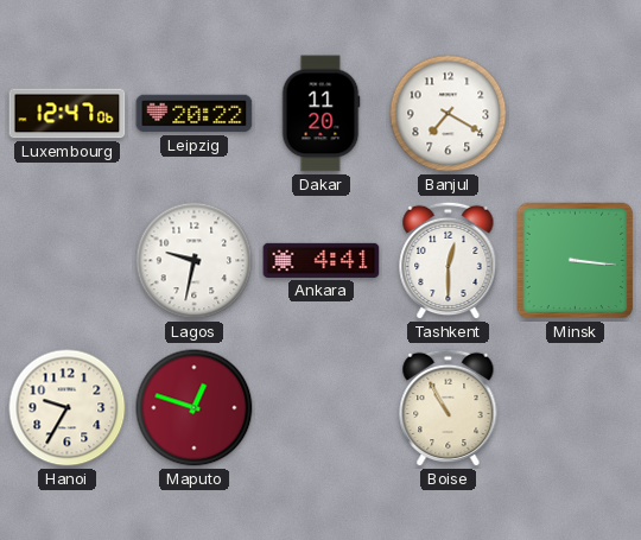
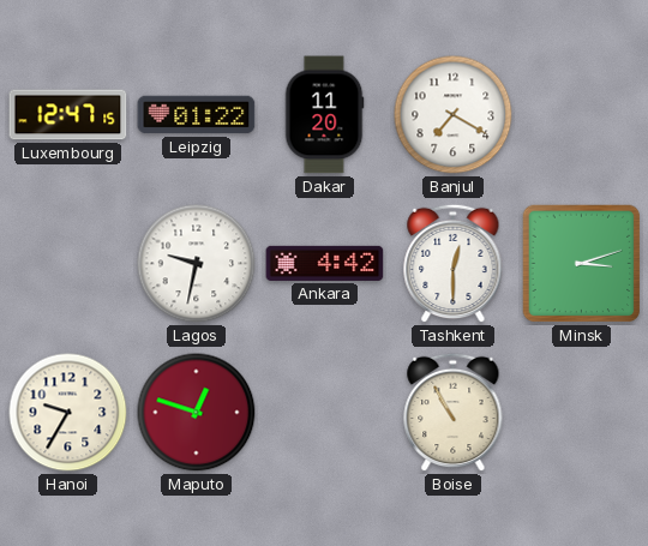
Luxembourg: 12:47:06 -> 12:47:15
Leipzig: 20:22 -> 01:22
Ankara: 4:41 -> 4:42
Minsk: 3:16 -> 3:12
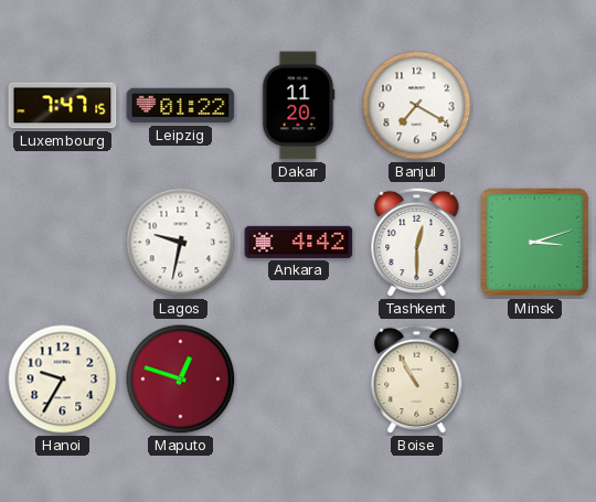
Luxembourg: 12:47 -> 7:47
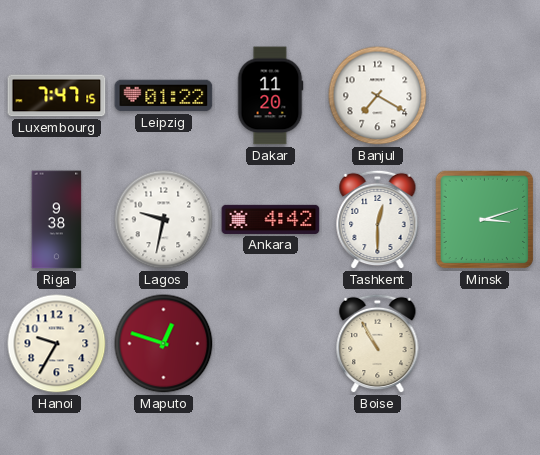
Riga: none -> 9:38
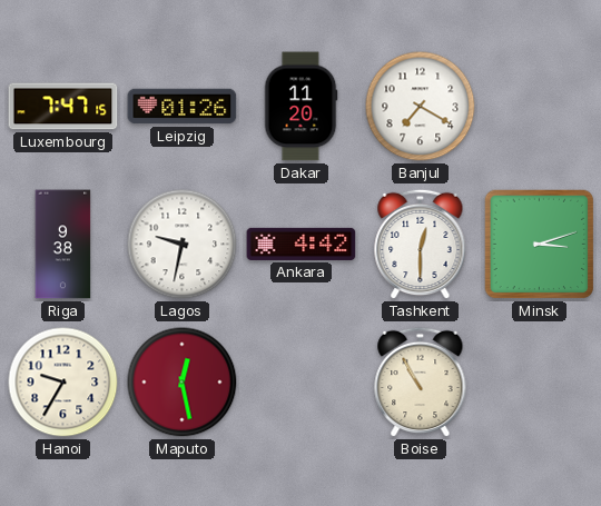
Leipzig: 01:22 -> 01:26
Maputo: 12:48 -> 12:28
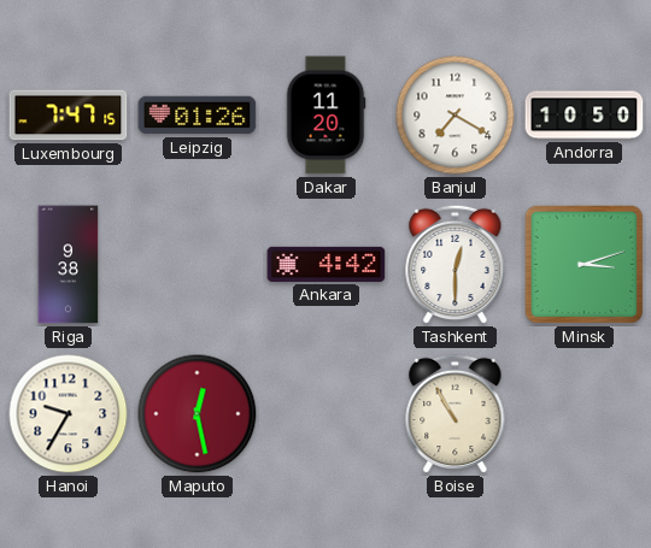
Andorra: none -> 10:50
Lagos: 9:32 -> none
